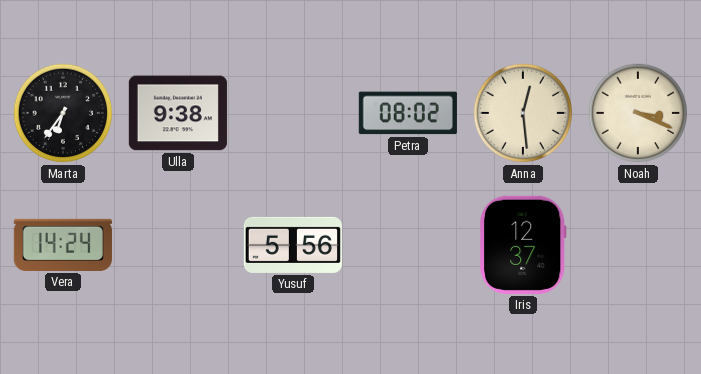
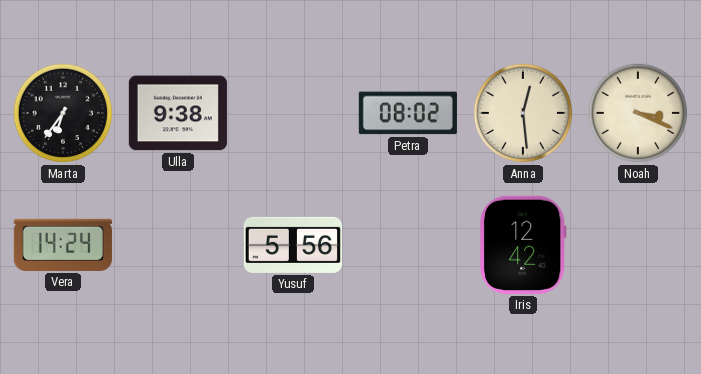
Iris: 12:37 -> 12:42
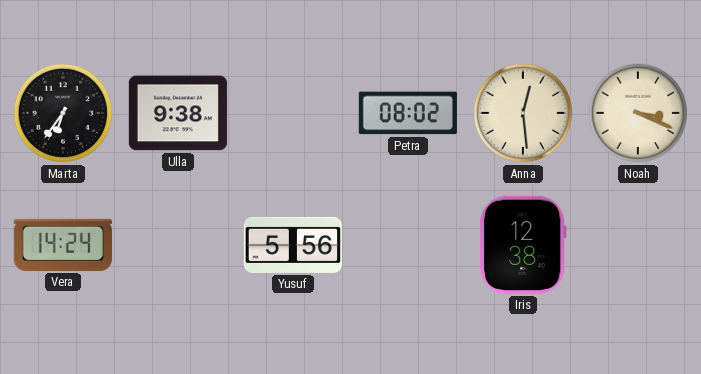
Iris: 12:42 -> 12:38
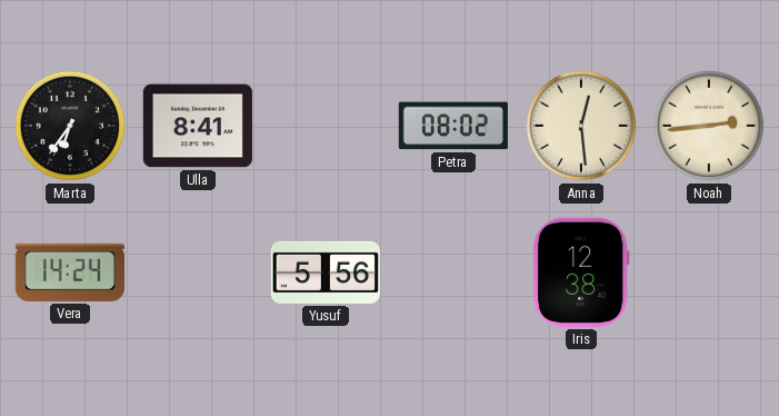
Ulla: 9:38 -> 8:41
Noah: 3:19 -> 2:44
